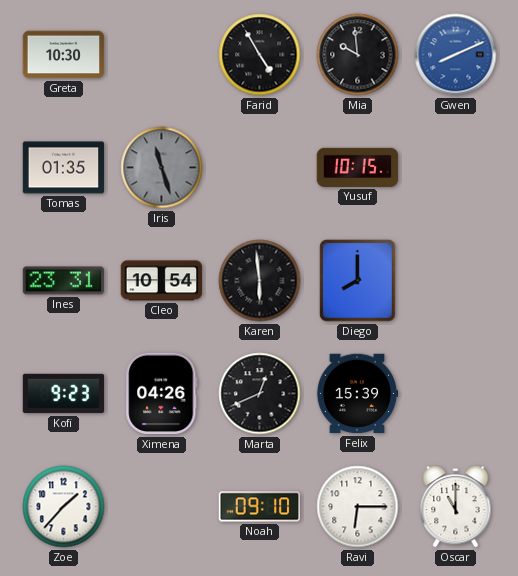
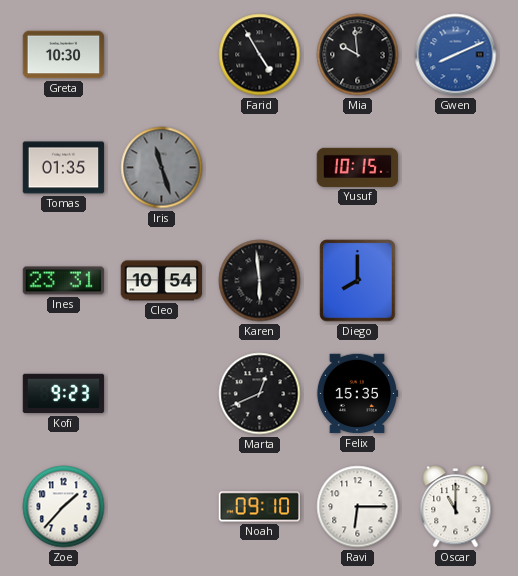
Ximena: 04:26 -> none
Felix: 15:39 -> 15:35
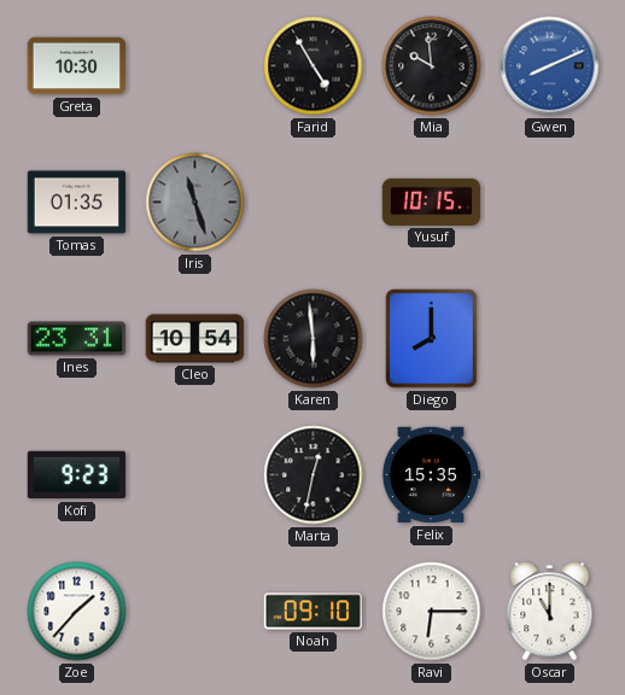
Marta: 12:41 -> 12:32
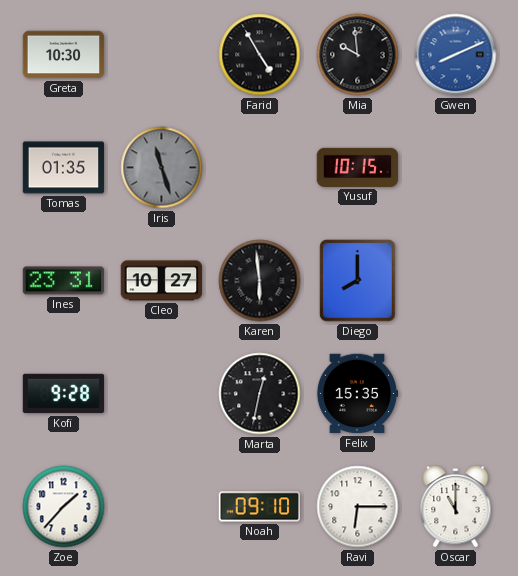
Cleo: 10:54 -> 10:27
Kofi: 9:23 -> 9:28
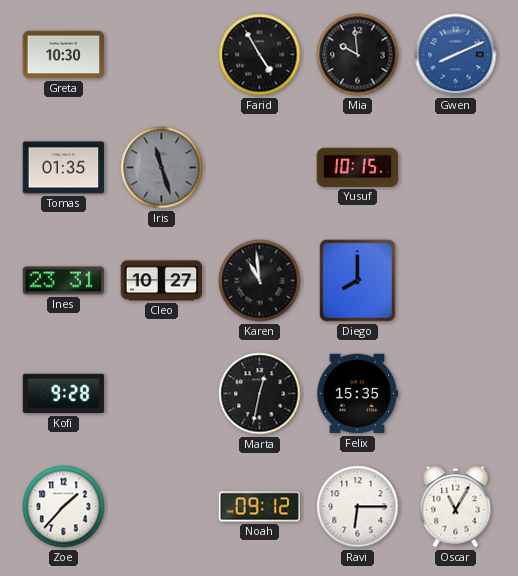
Karen: 5:59 -> 10:59
Noah: 09:10 -> 09:12
Oscar: 11:00 -> 11:05
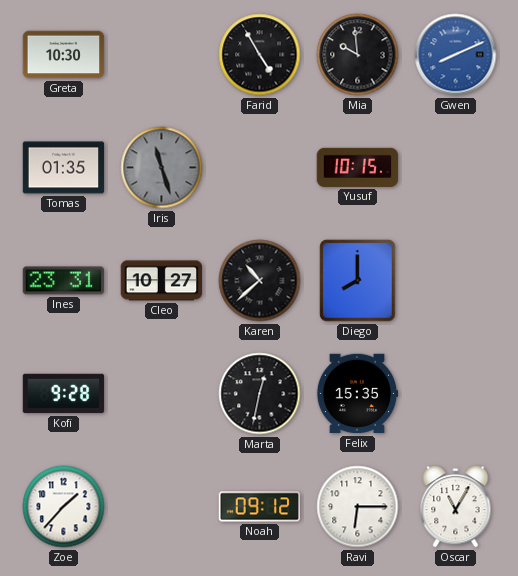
Karen: 10:59 -> 10:38
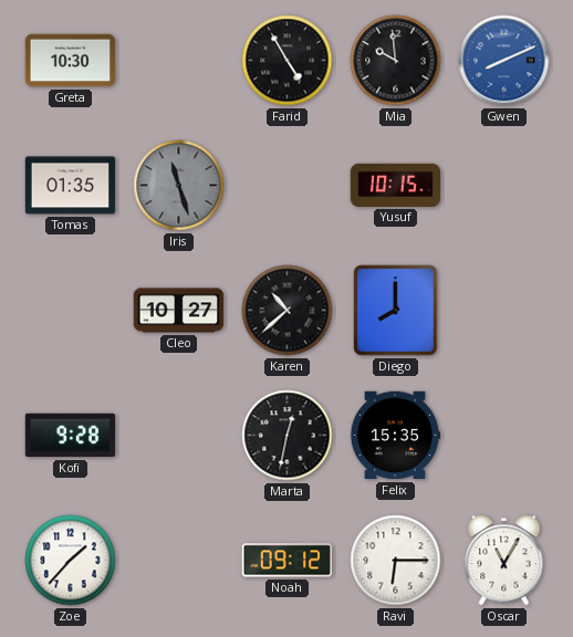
Ines: 23:31 -> none
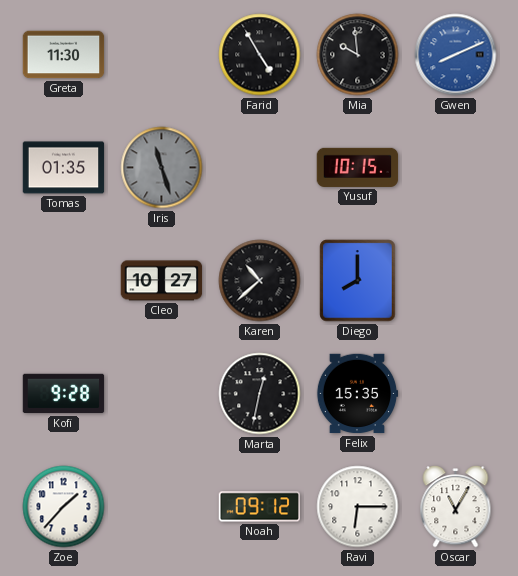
Greta: 10:30 -> 11:30
